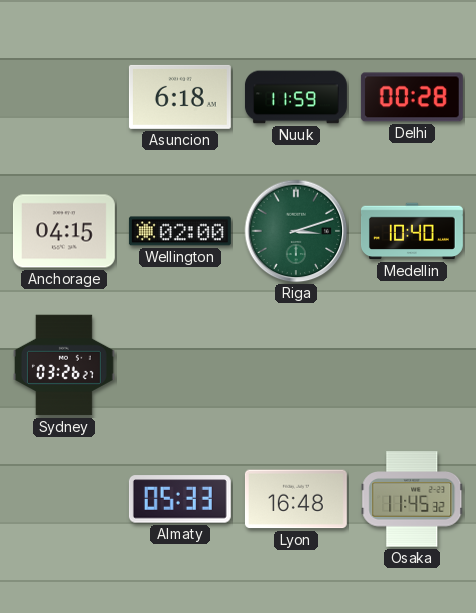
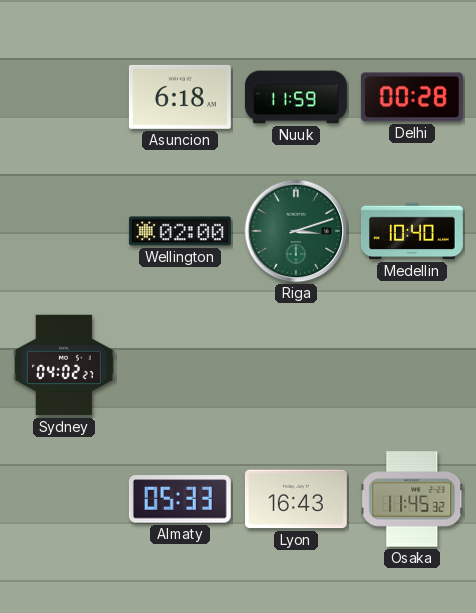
Anchorage: 04:15 -> none
Sydney: 03:26 -> 04:02
Lyon: 16:48 -> 16:43
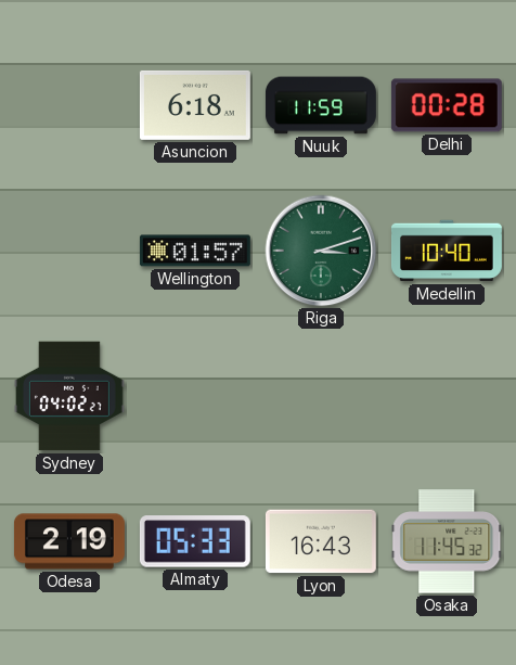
Wellington: 02:00 -> 01:57
Odesa: none -> 2:19
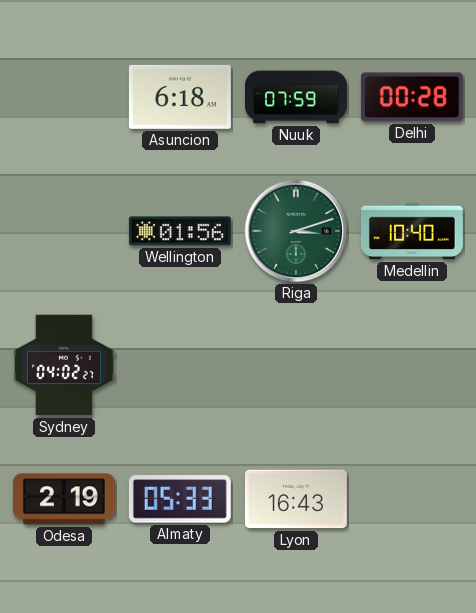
Nuuk: 11:59 -> 07:59
Wellington: 01:57 -> 01:56
Osaka: 11:45 -> none
